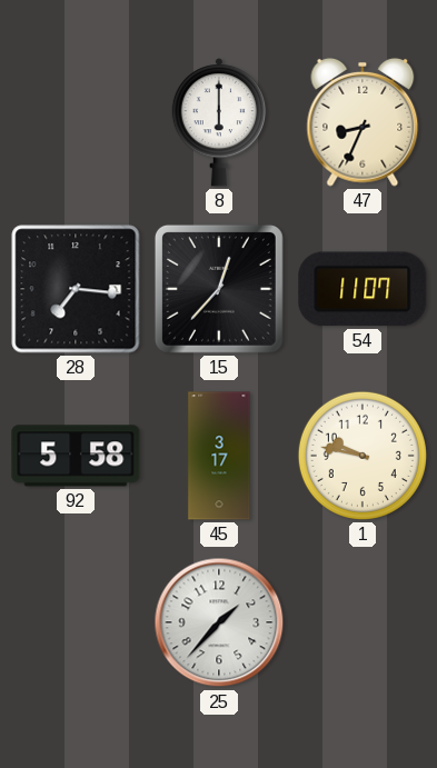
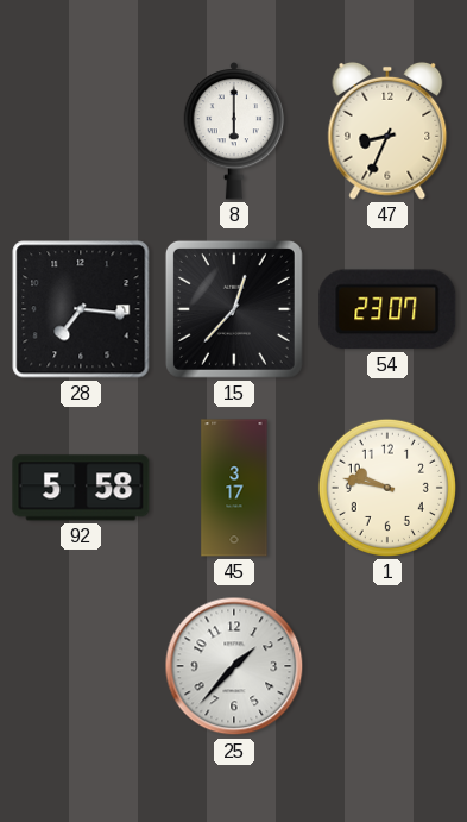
54: 11:07 -> 23:07
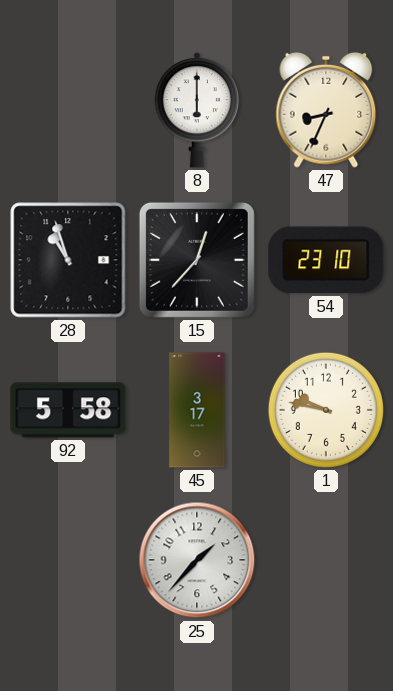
28: 7:16 -> 10:57
54: 23:07 -> 23:10
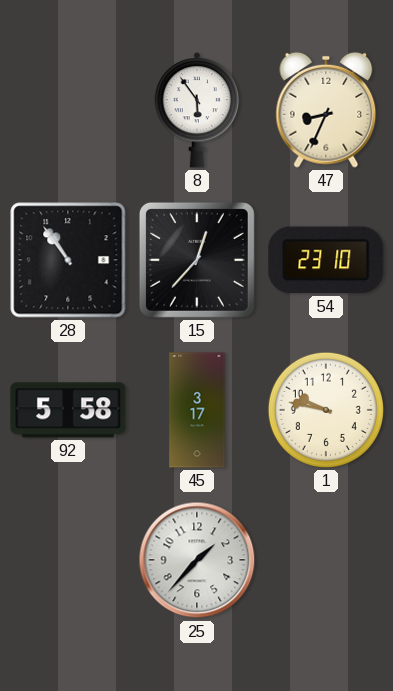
8: 6:00 -> 5:54
28: 10:57 -> 10:54
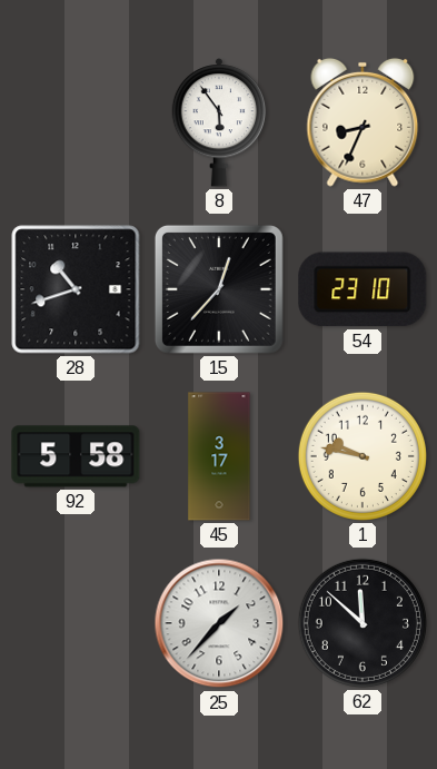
28: 10:54 -> 10:42
62: none -> 11:52
